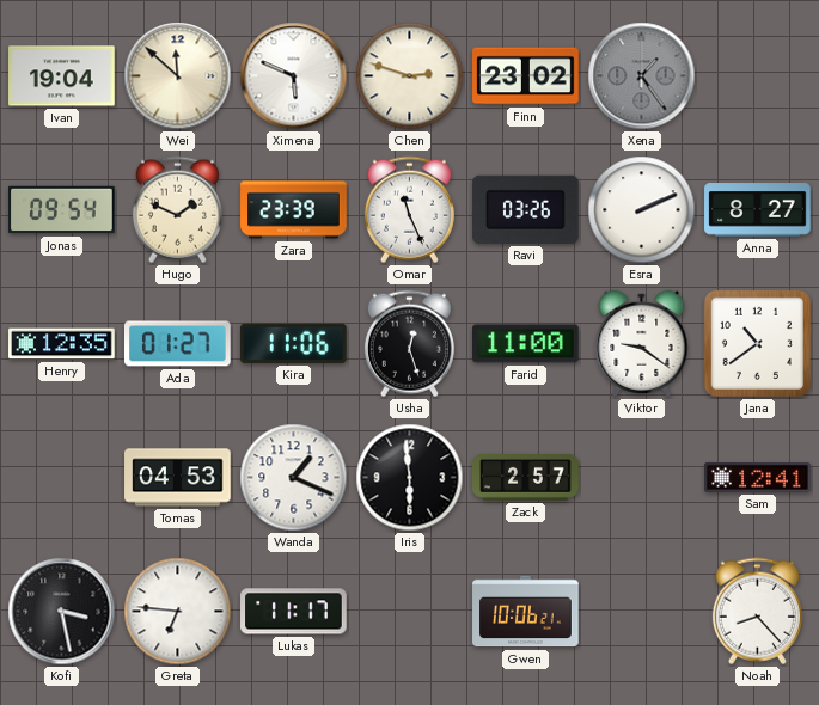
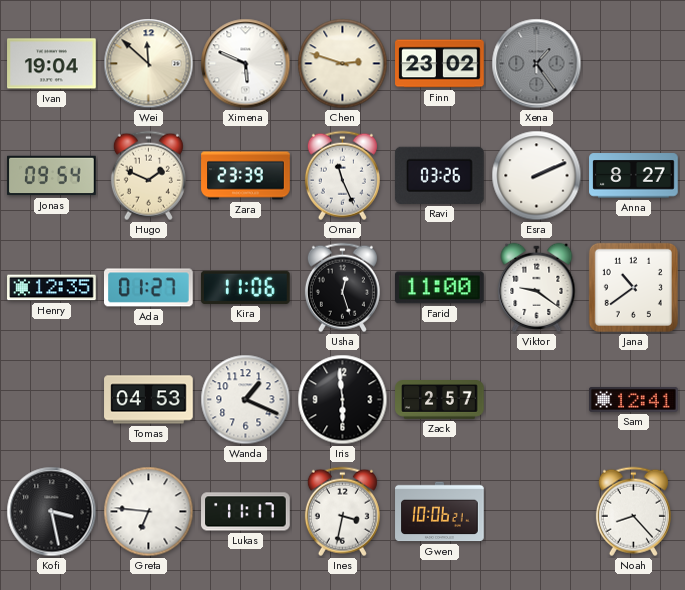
Ines: none -> 3:32
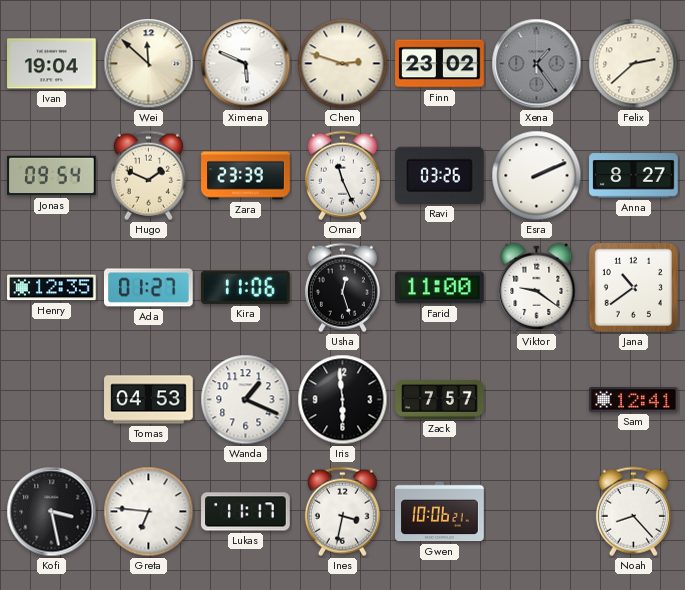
Felix: none -> 2:38
Zack: 2:57 -> 7:57
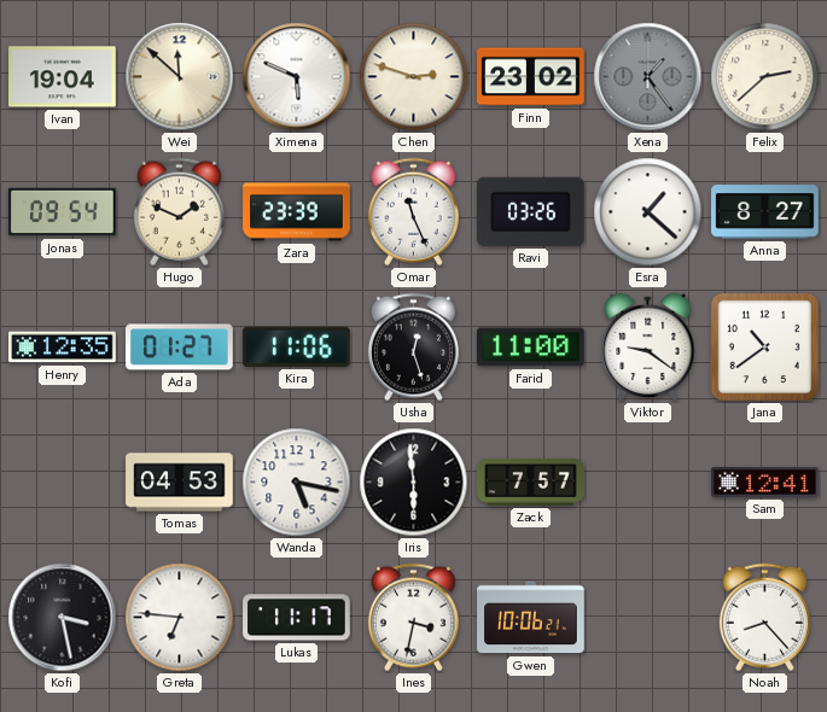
Esra: 2:11 -> 1:22
Wanda: 1:19 -> 5:17
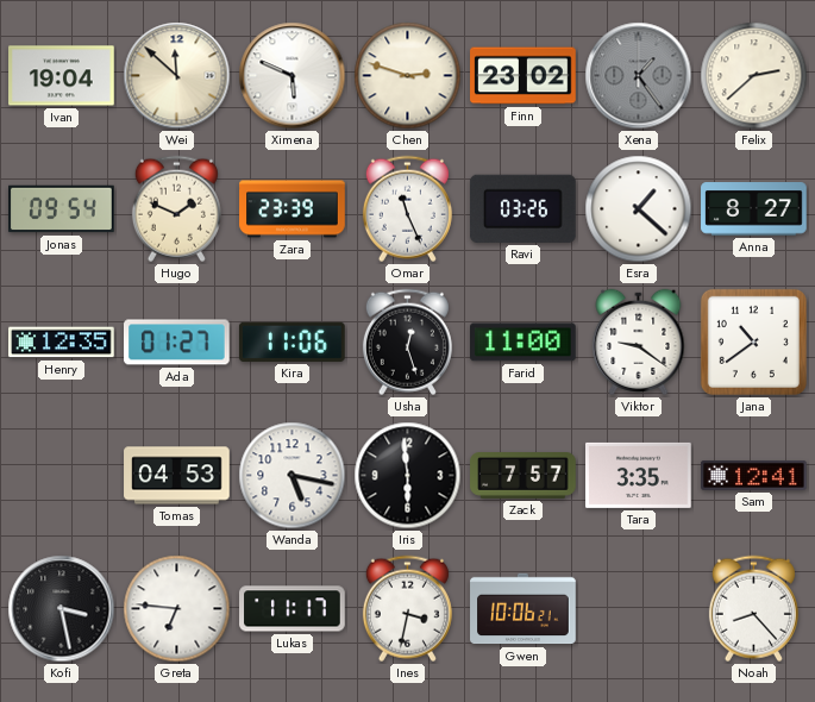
Tara: none -> 3:35
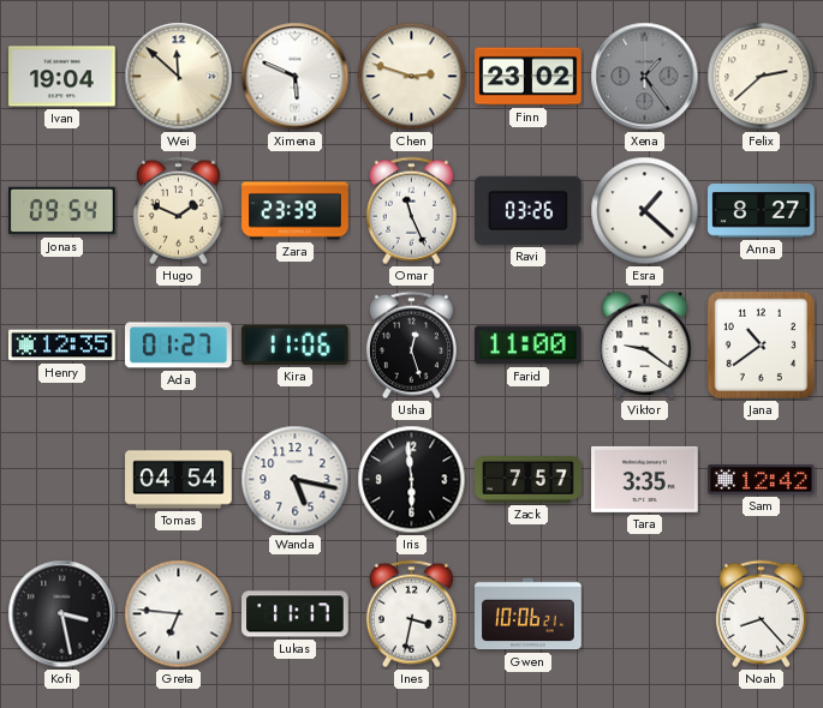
Tomas: 04:53 -> 04:54
Sam: 12:41 -> 12:42
